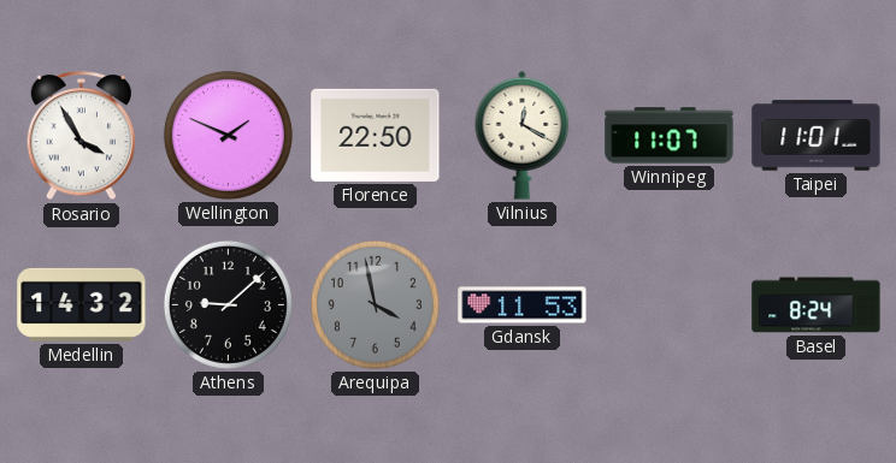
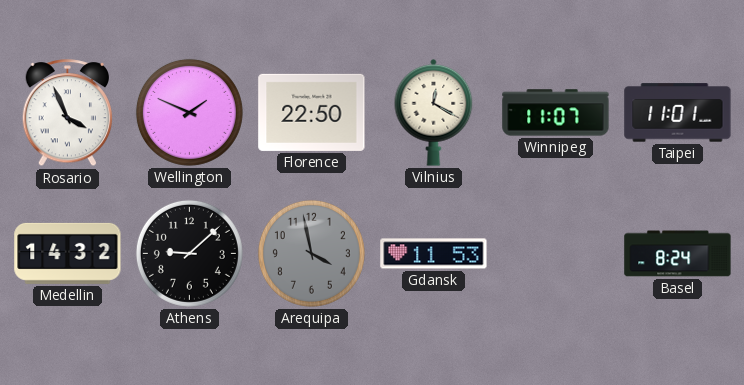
Rosario: 3:55 -> 3:56
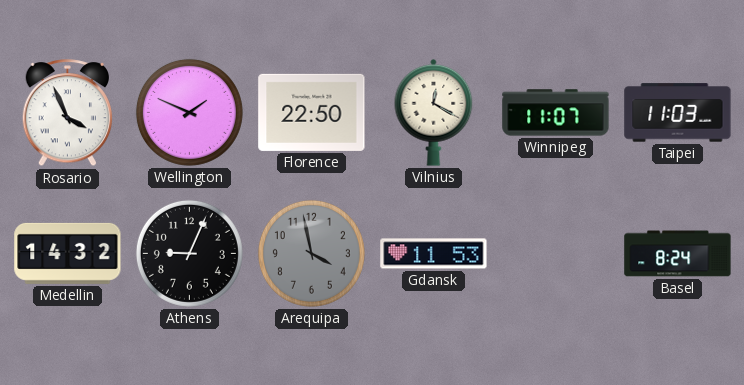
Taipei: 11:01 -> 11:03
Athens: 9:08 -> 9:04
